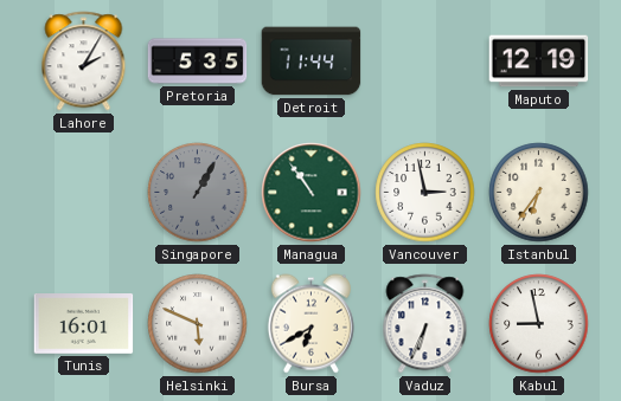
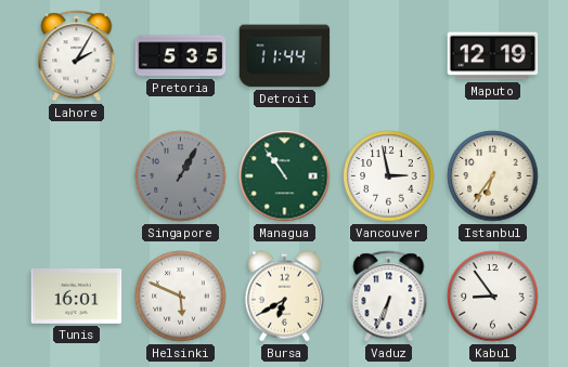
Kabul: 8:58 -> 8:54
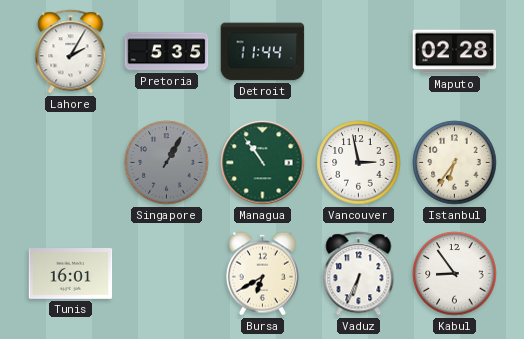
Maputo: 12:19 -> 02:28
Helsinki: 5:49 -> none
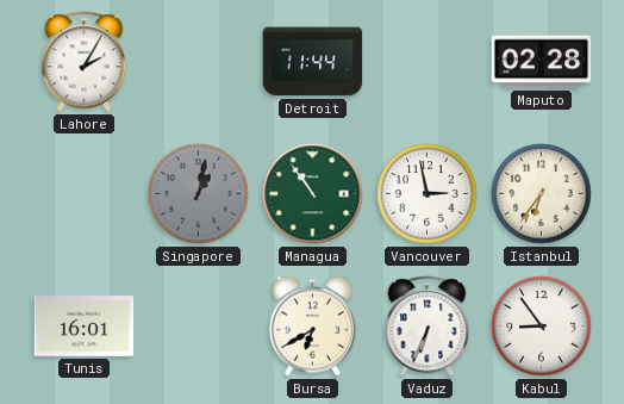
Pretoria: 5:35 -> none
Singapore: 1:05 -> 1:02
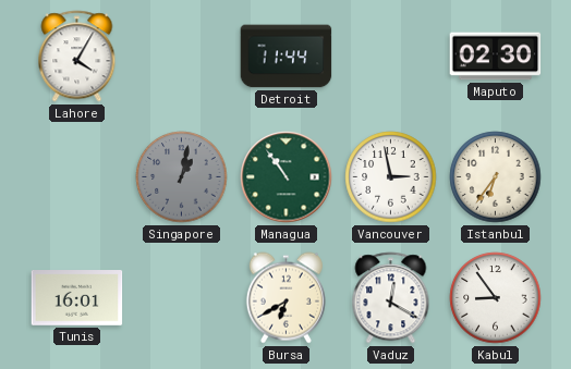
Lahore: 2:05 -> 4:05
Maputo: 02:28 -> 02:30
Vaduz: 6:34 -> 12:20
